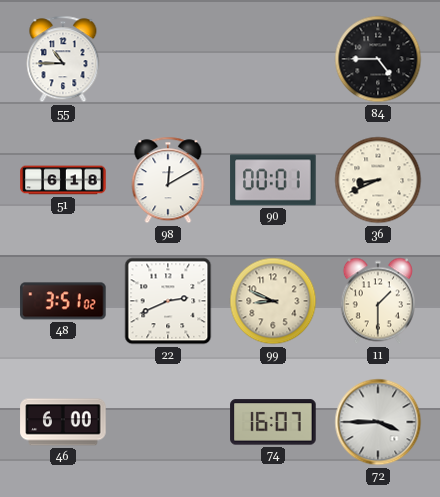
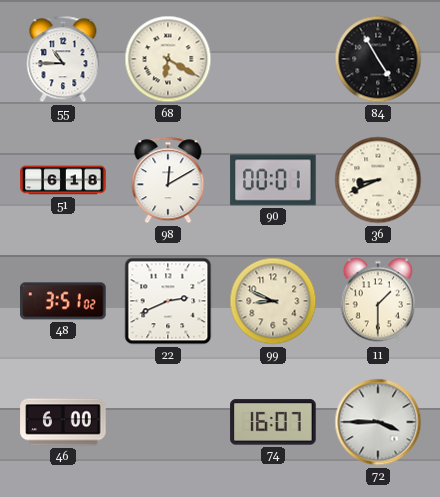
68: none -> 6:20
84: 4:45 -> 4:55
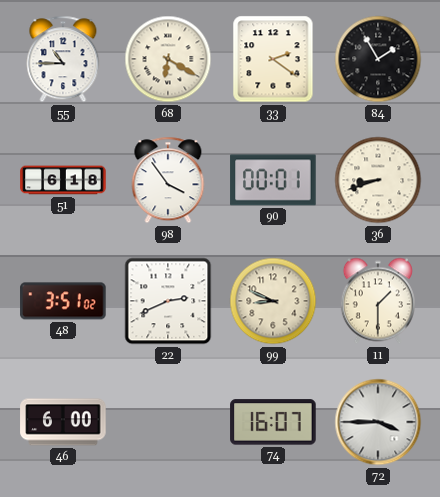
33: none -> 2:21
84: 4:55 -> 1:55
98: 12:10 -> 3:54
36: 8:41 -> 8:42
